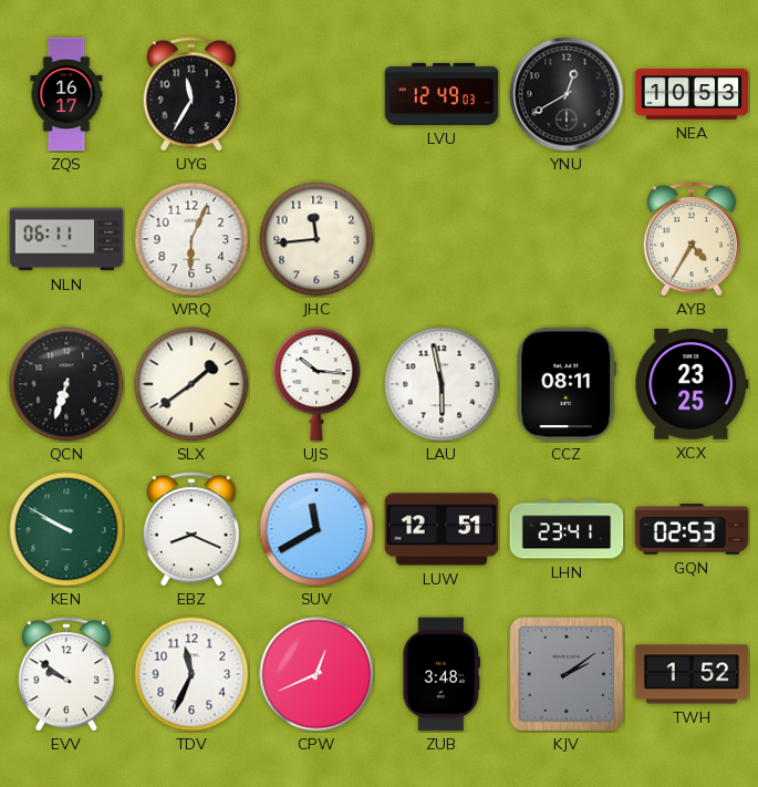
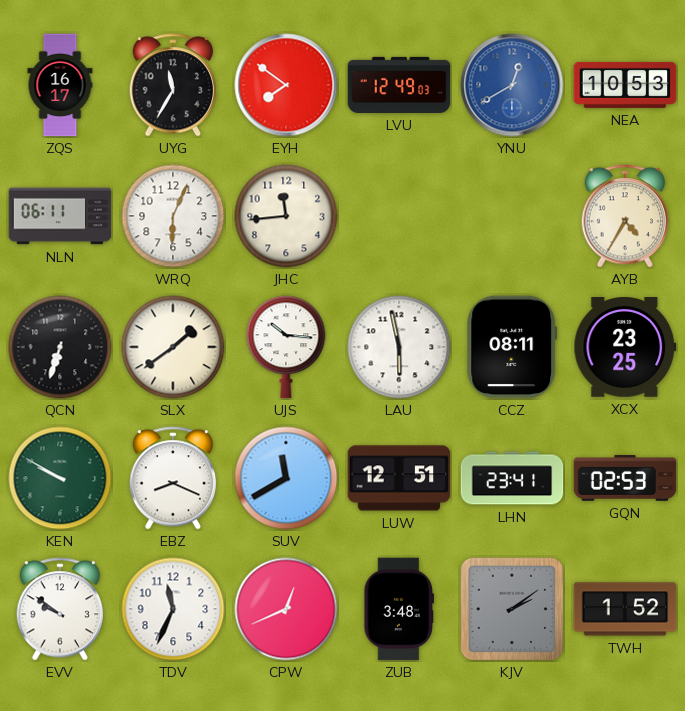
EYH: none -> 7:51
YNU dial: black -> blue
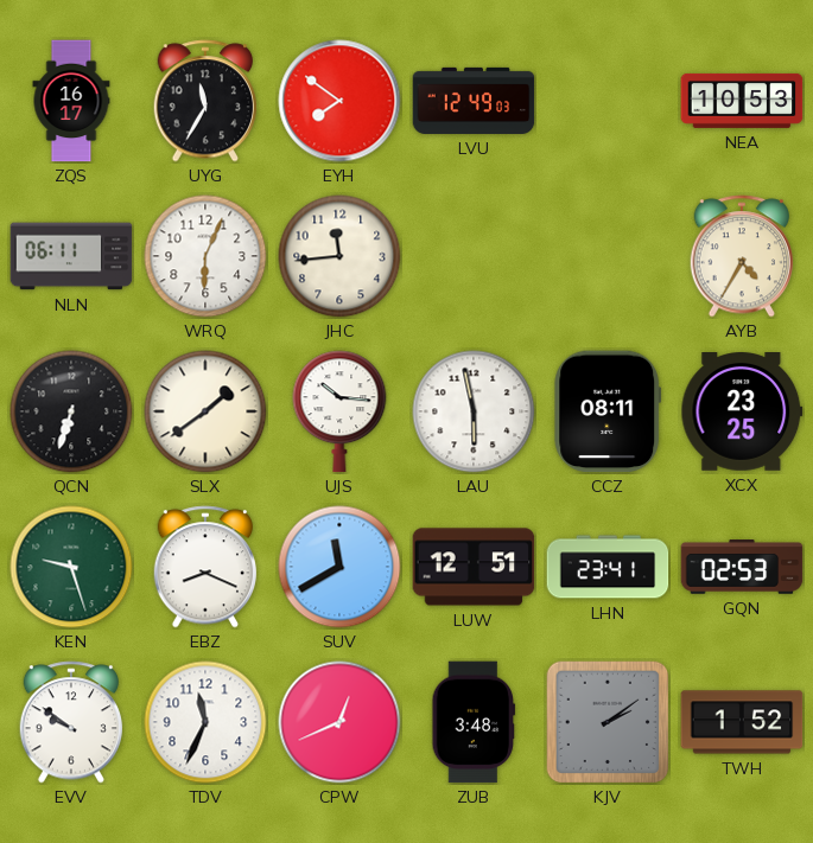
YNU: 12:40 -> none
KEN: 9:50 -> 9:27
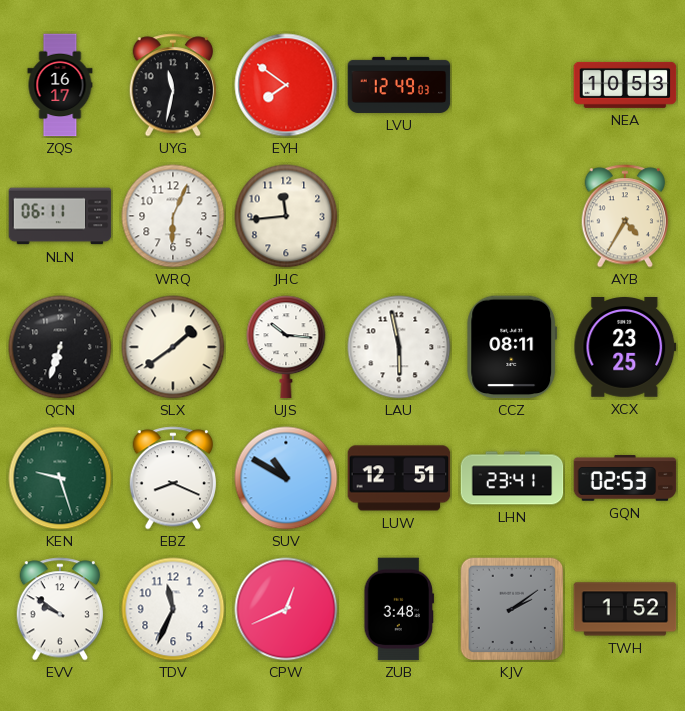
UYG: 11:35 -> 11:32
SUV: 11:40 -> 10:50
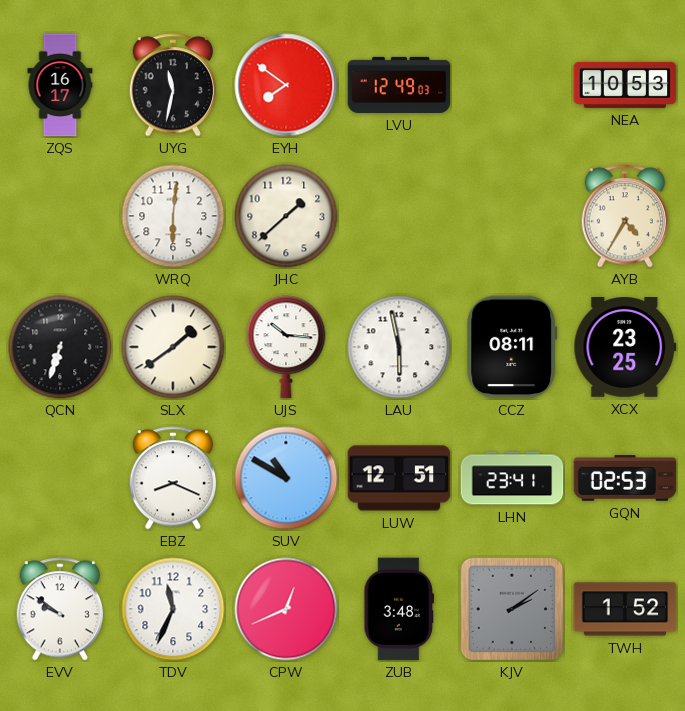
NLN: 06:11 -> none
WRQ: 6:04 -> 6:01
JHC: 11:44 -> 1:38
KEN: 9:27 -> none
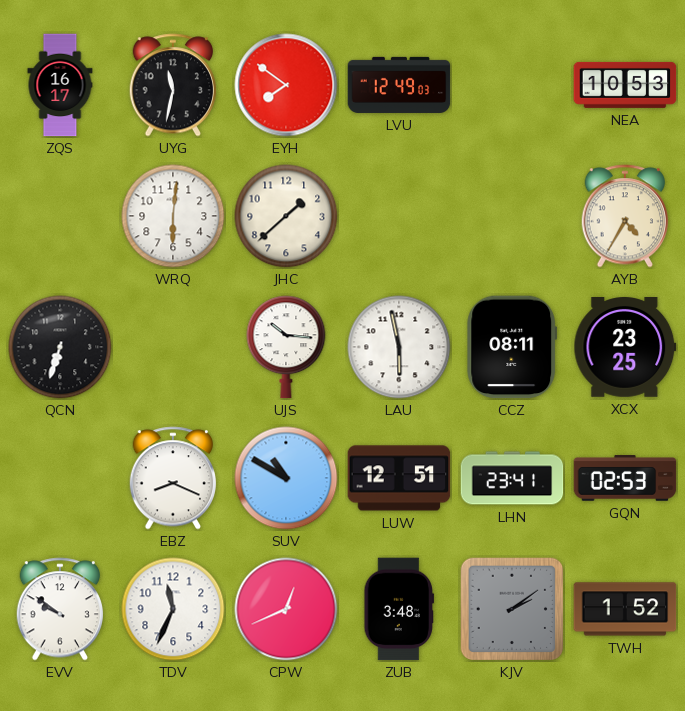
SLX: 1:39 -> none
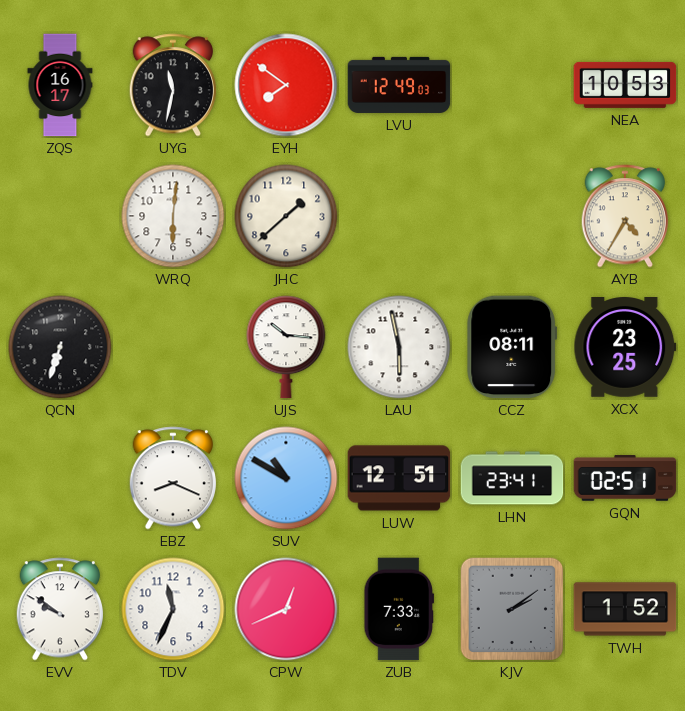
GQN: 02:53 -> 02:51
ZUB: 3:48 -> 7:33
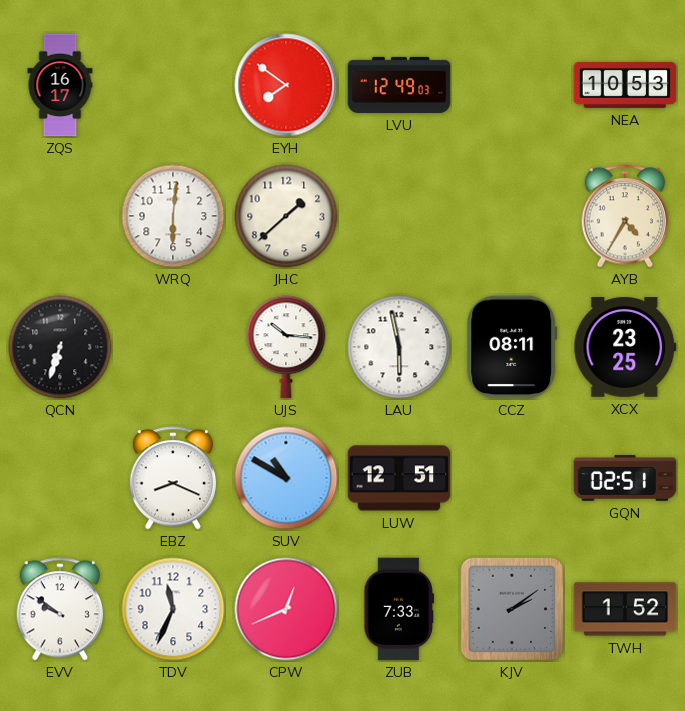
UYG: 11:32 -> none
LHN: 23:41 -> none
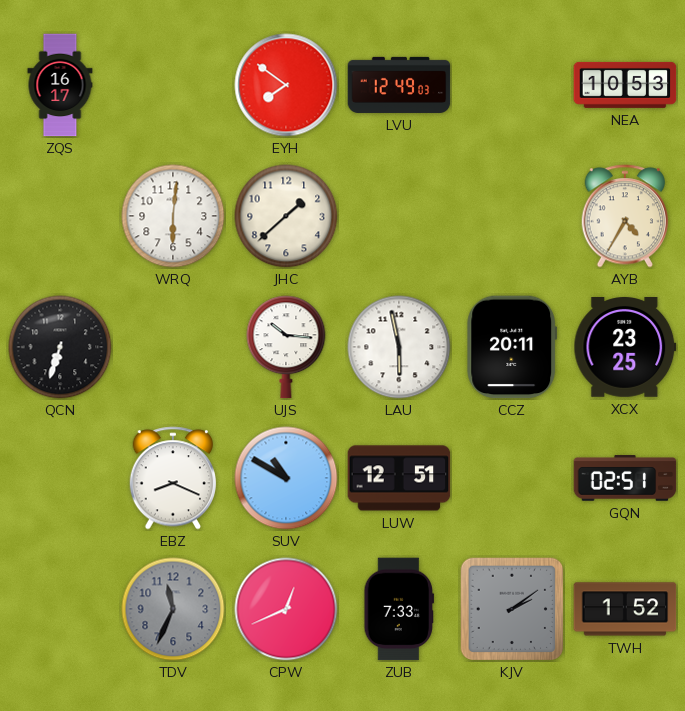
CCZ: 08:11 -> 20:11
EVV: 9:51 -> none
TDV dial: white -> grey
